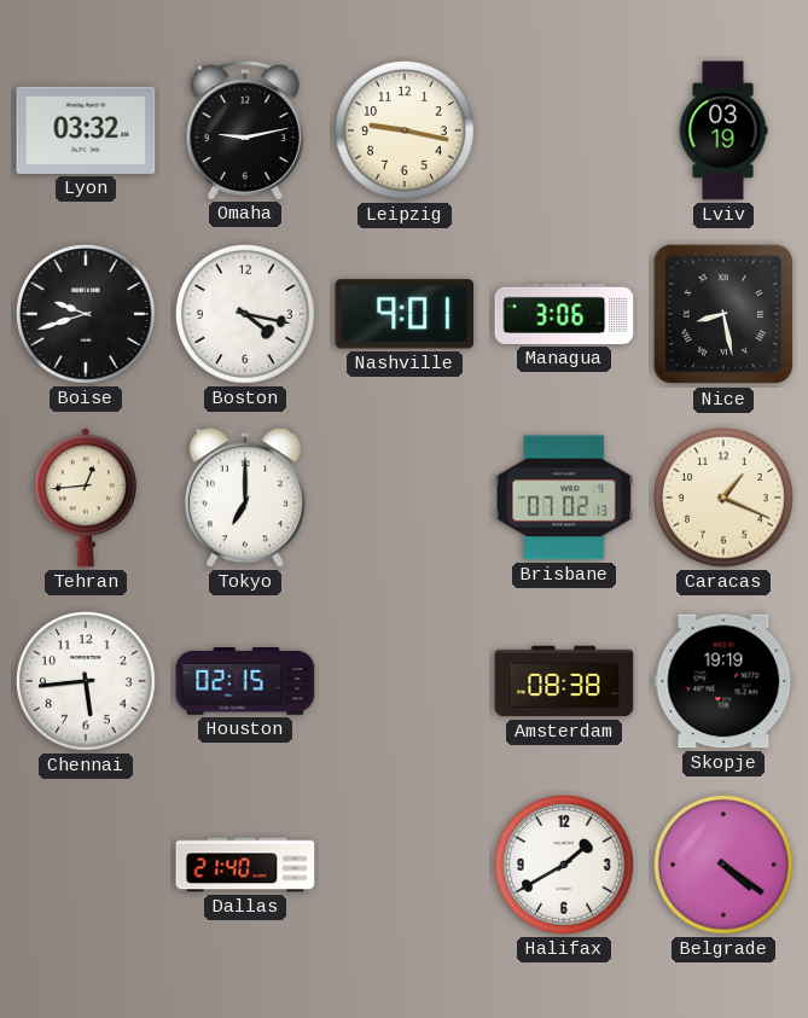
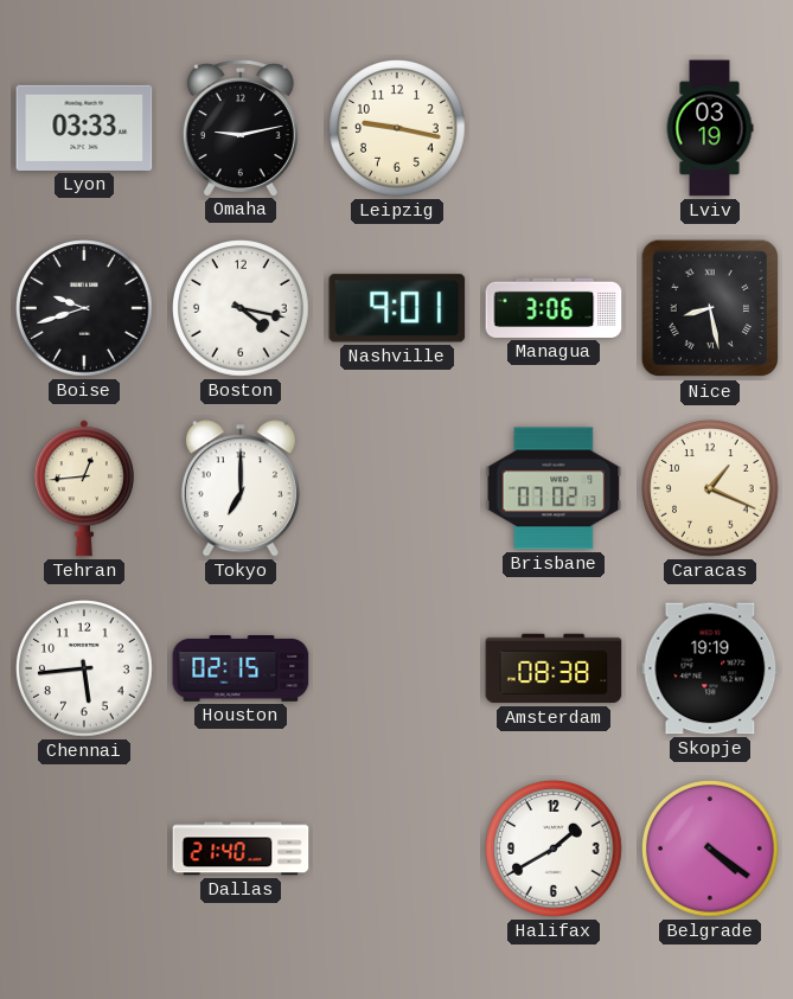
Lyon: 03:32 -> 03:33
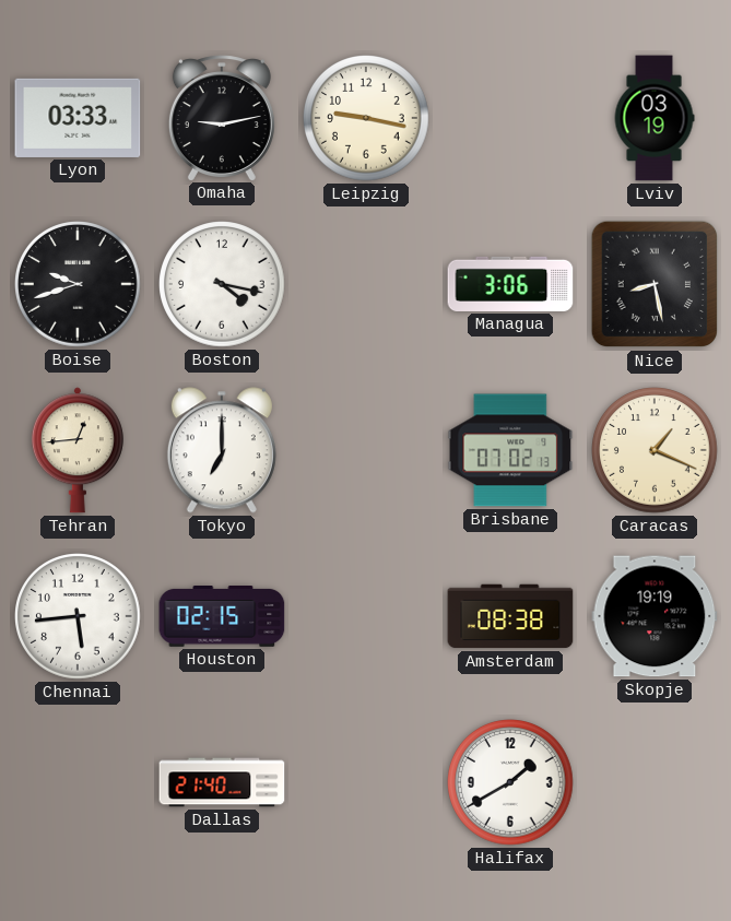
Nashville: 9:01 -> none
Belgrade: 4:21 -> none
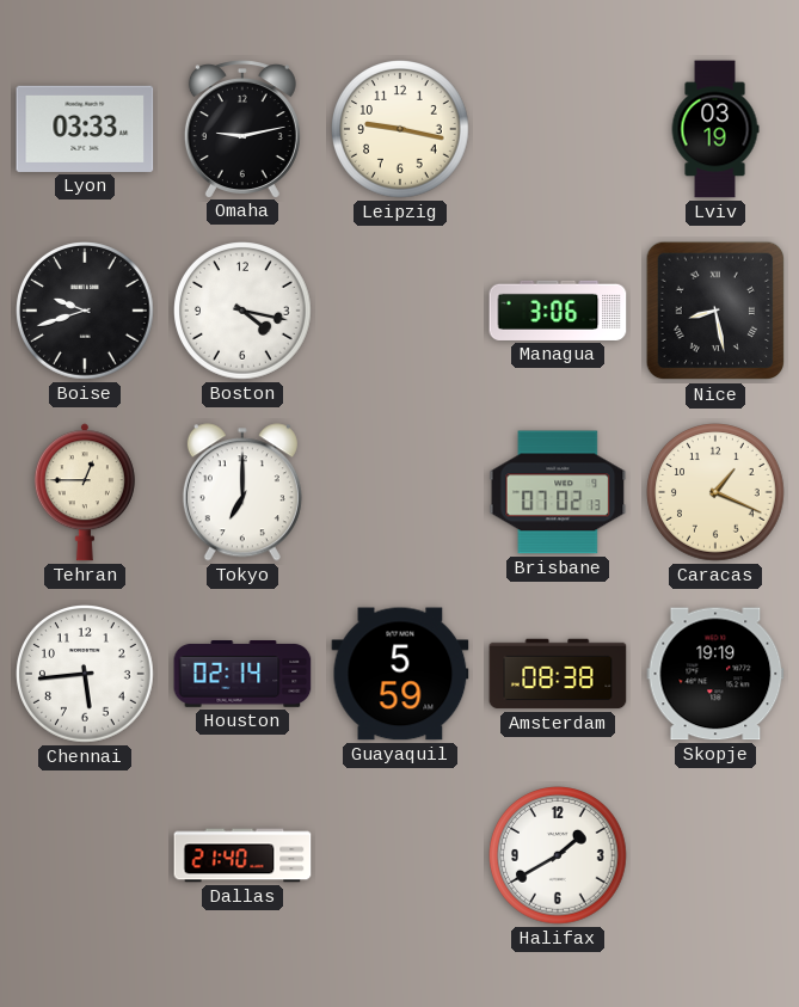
Tehran: 12:44 -> 12:45
Houston: 02:15 -> 02:14
Guayaquil: none -> 5:59
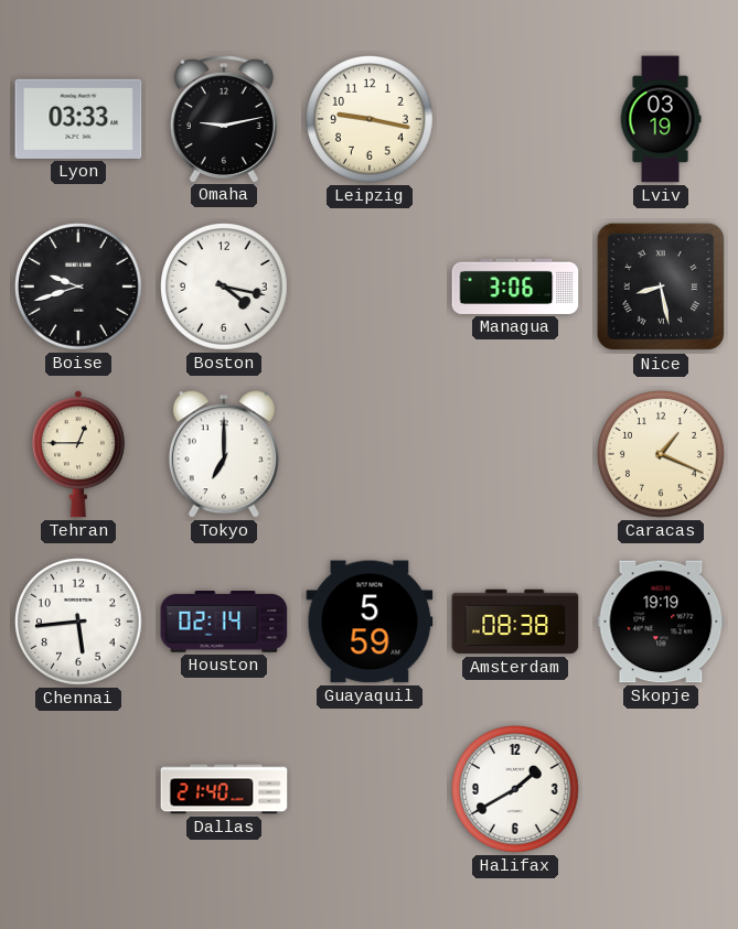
Brisbane: 07:02 -> none
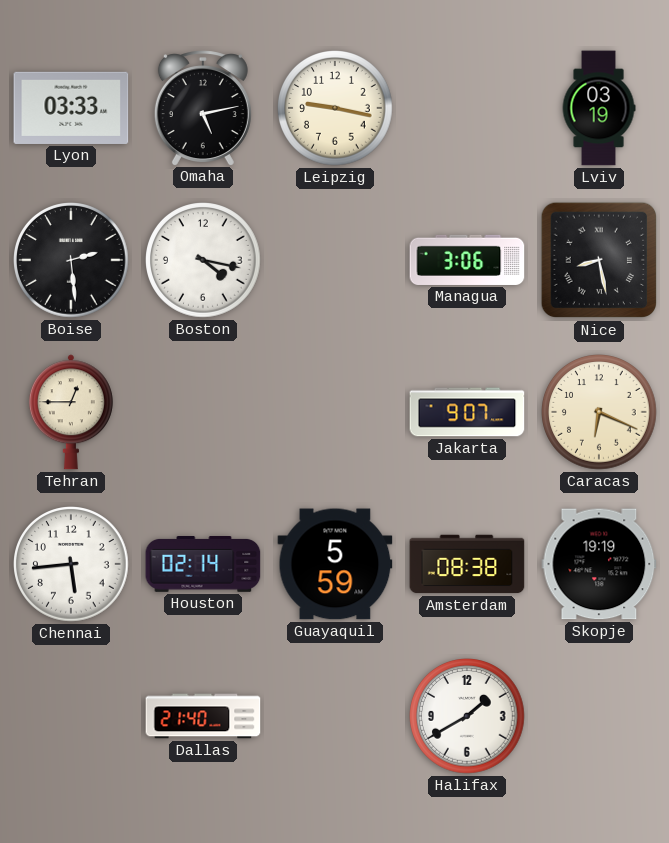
Omaha: 9:13 -> 5:13
Boise: 9:42 -> 2:29
Tokyo: 7:00 -> none
Jakarta: none -> 9:07
Caracas: 1:19 -> 6:19
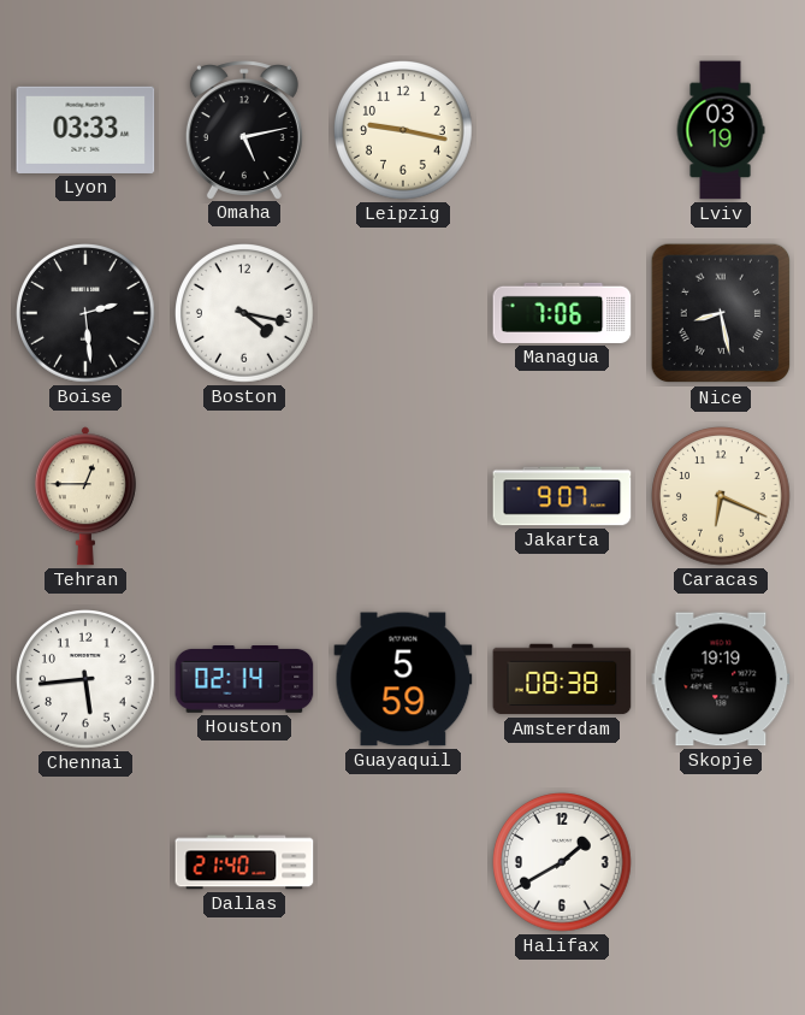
Managua: 3:06 -> 7:06
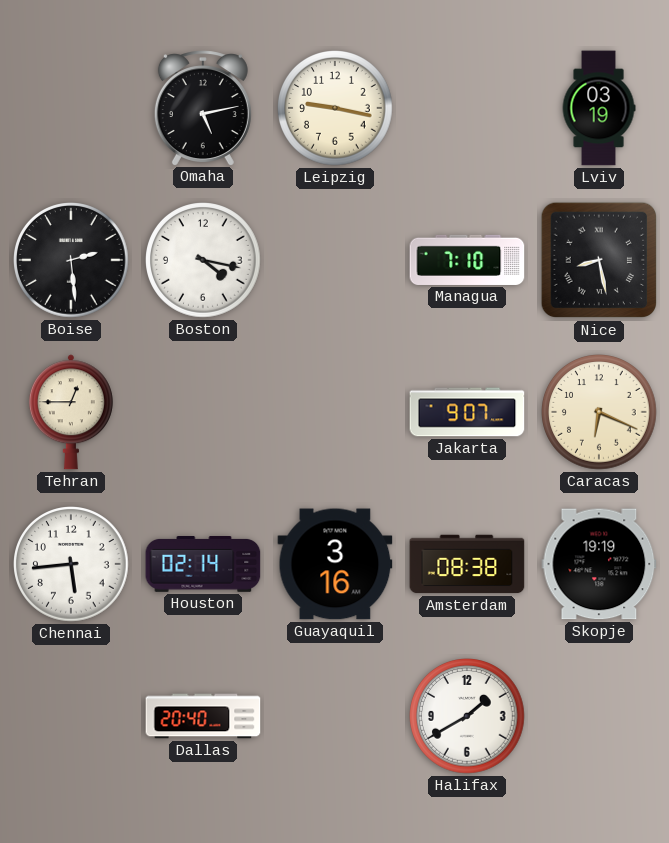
Lyon: 03:33 -> none
Managua: 7:06 -> 7:10
Guayaquil: 5:59 -> 3:16
Dallas: 21:40 -> 20:40
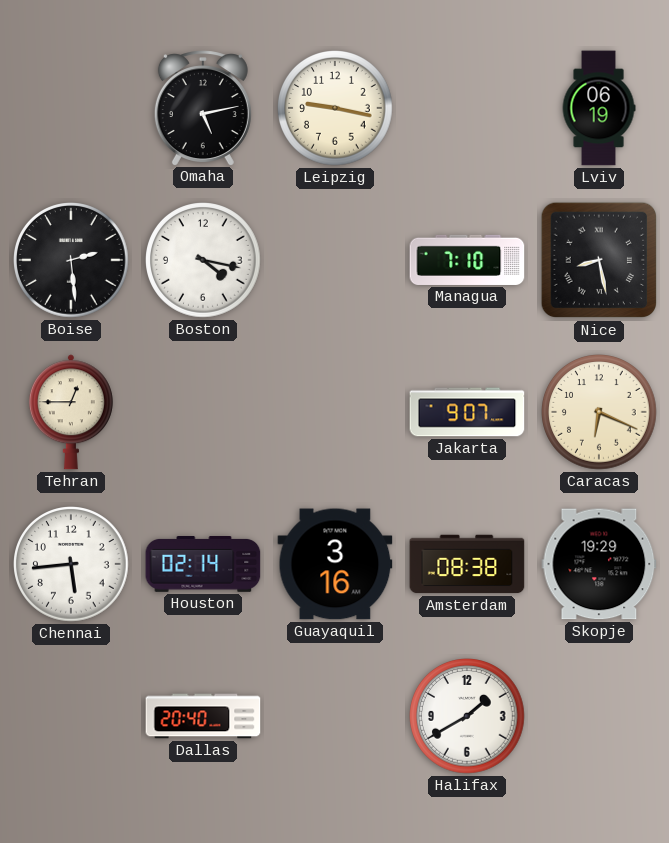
Lviv: 03:19 -> 06:19
Skopje: 19:19 -> 19:29
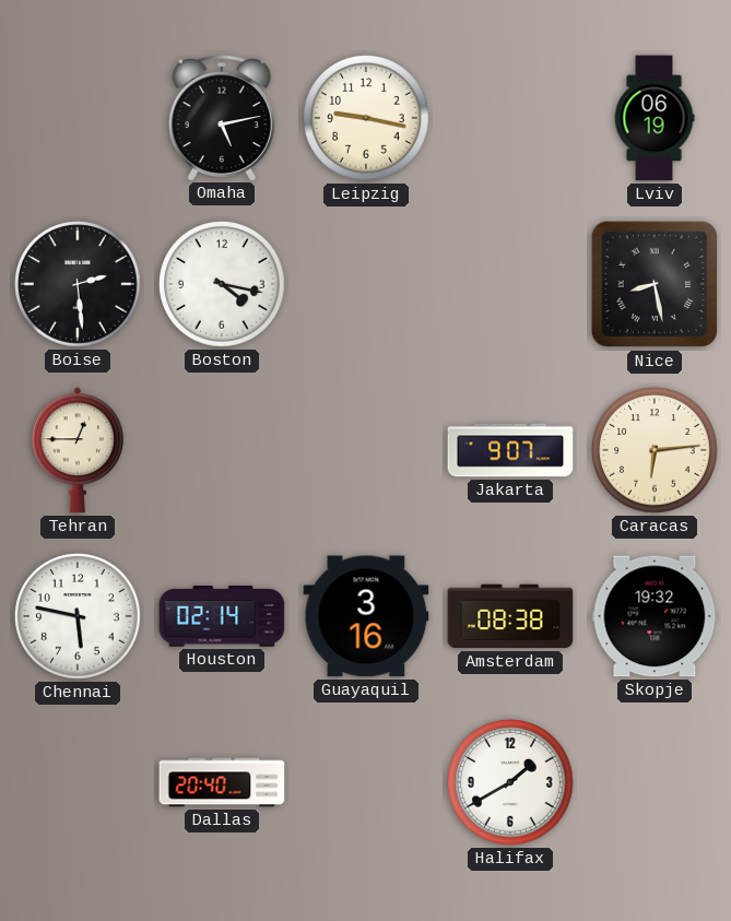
Managua: 7:10 -> none
Caracas: 6:19 -> 6:14
Chennai: 5:44 -> 5:47
Skopje: 19:29 -> 19:32
